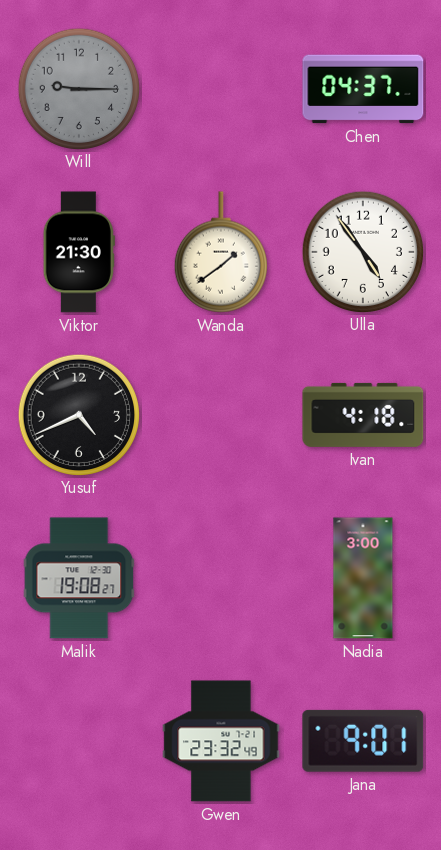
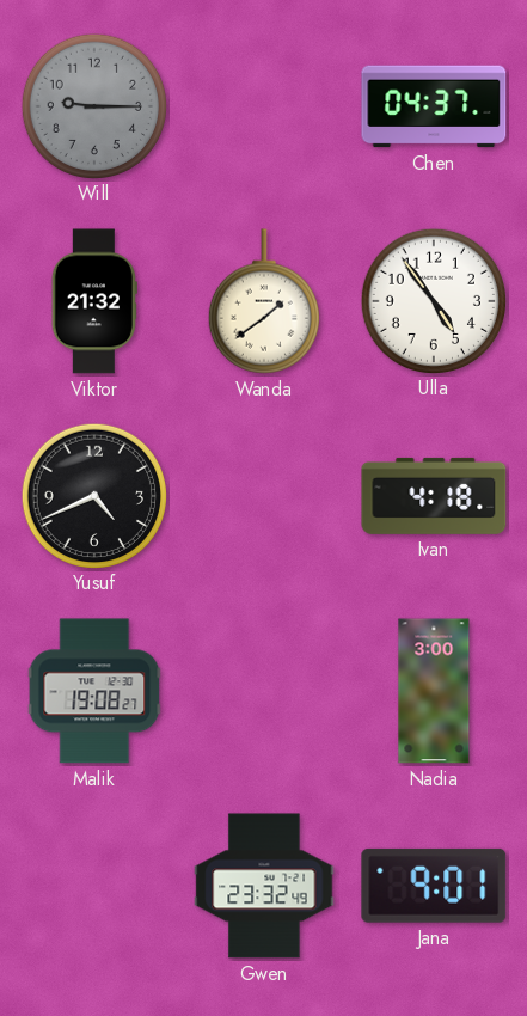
Viktor: 21:30 -> 21:32
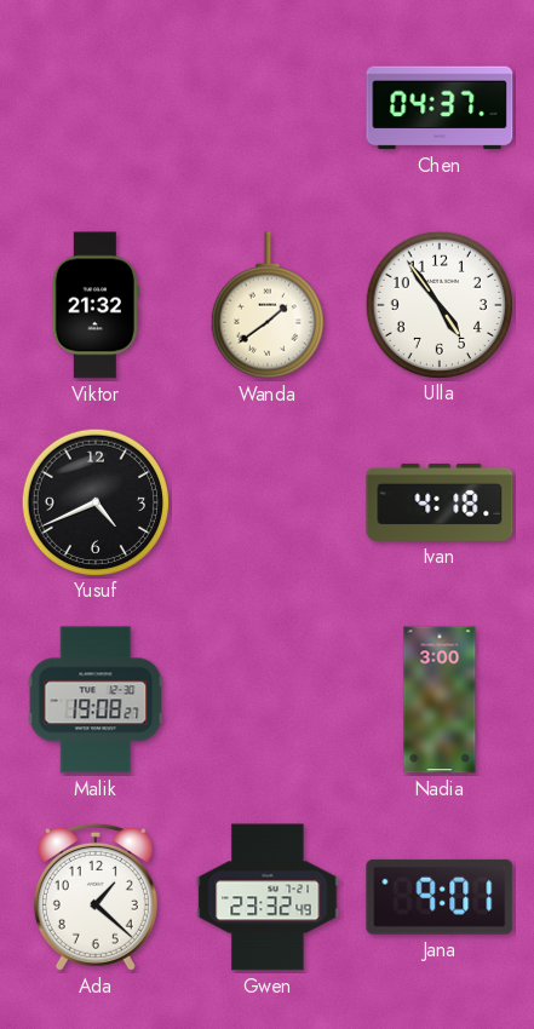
Will: 9:15 -> none
Ada: none -> 1:22
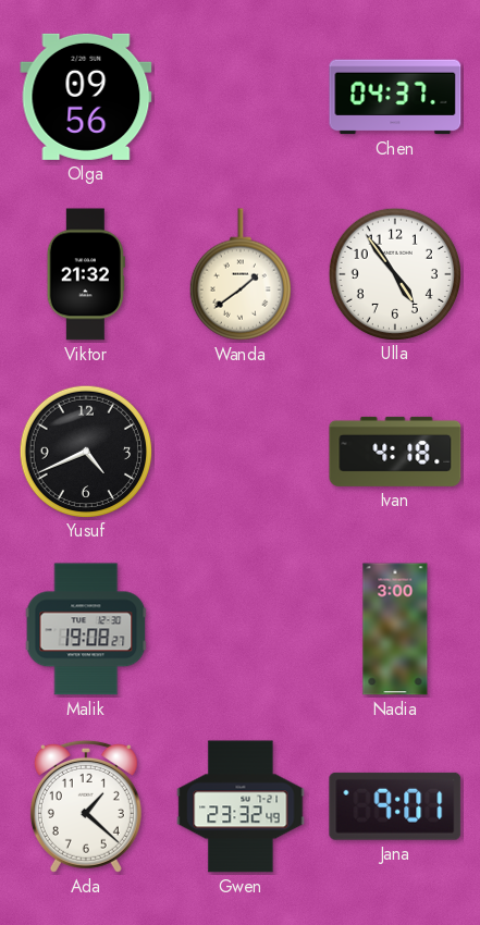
Olga: none -> 09:56
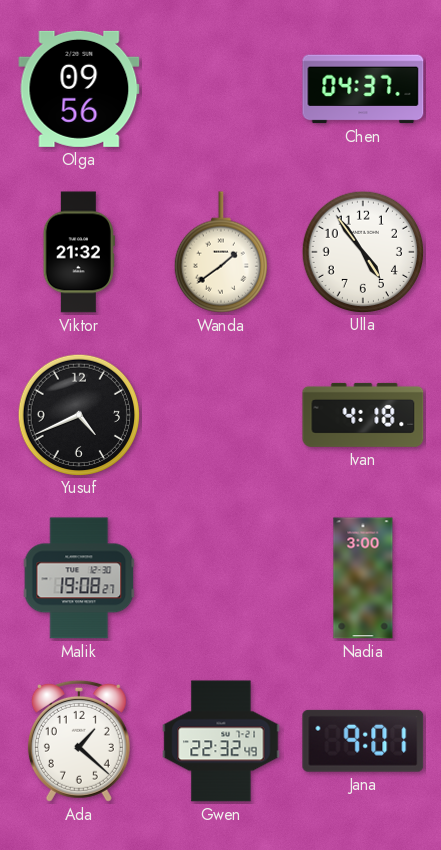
Gwen: 23:32 -> 22:32
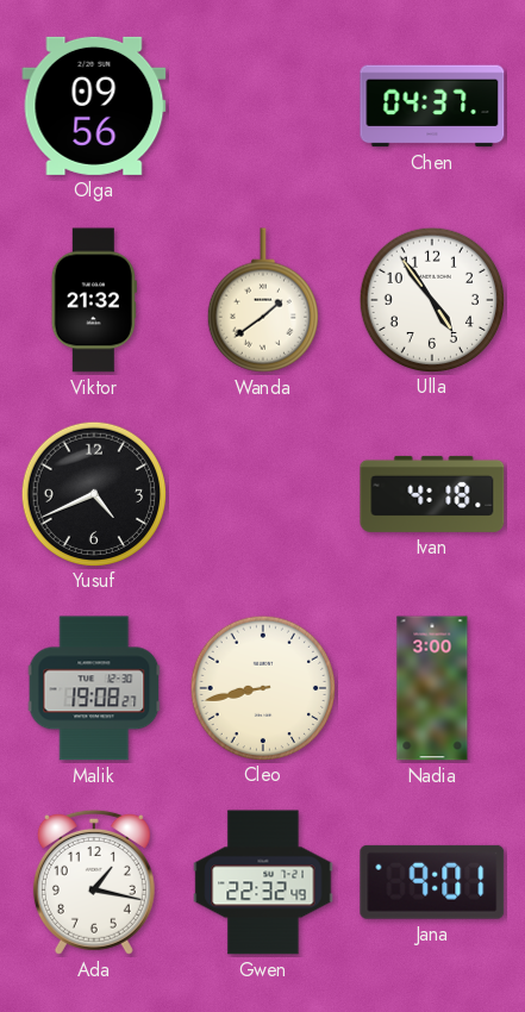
Cleo: none -> 8:43
Ada: 1:22 -> 1:17
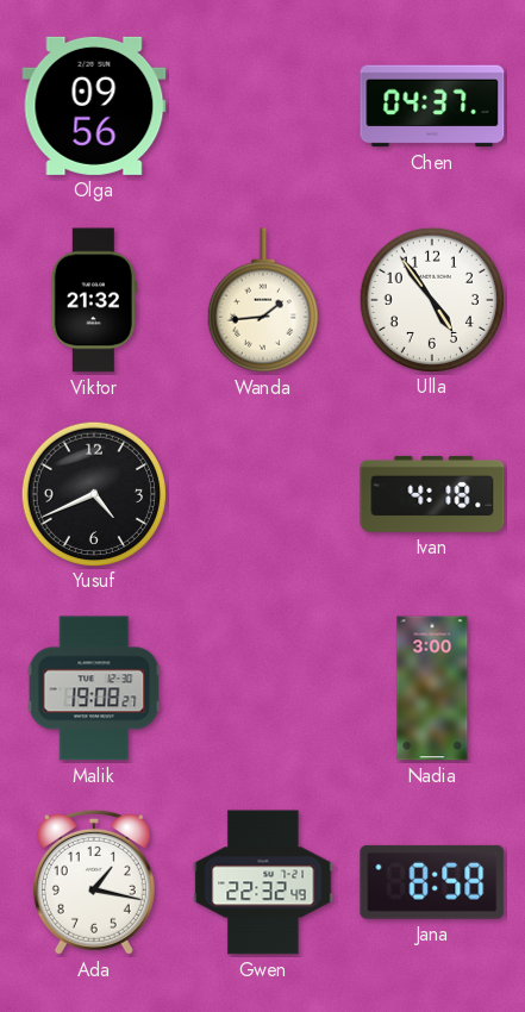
Wanda: 1:39 -> 1:44
Cleo: 8:43 -> none
Jana: 9:01 -> 8:58
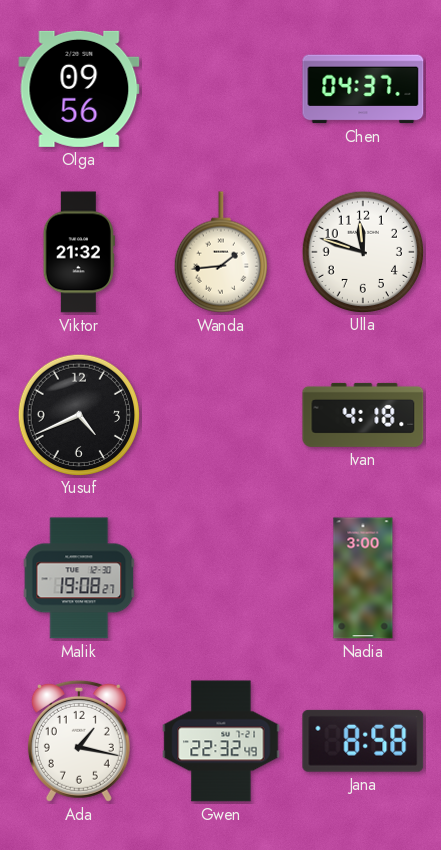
Ulla: 4:54 -> 11:48
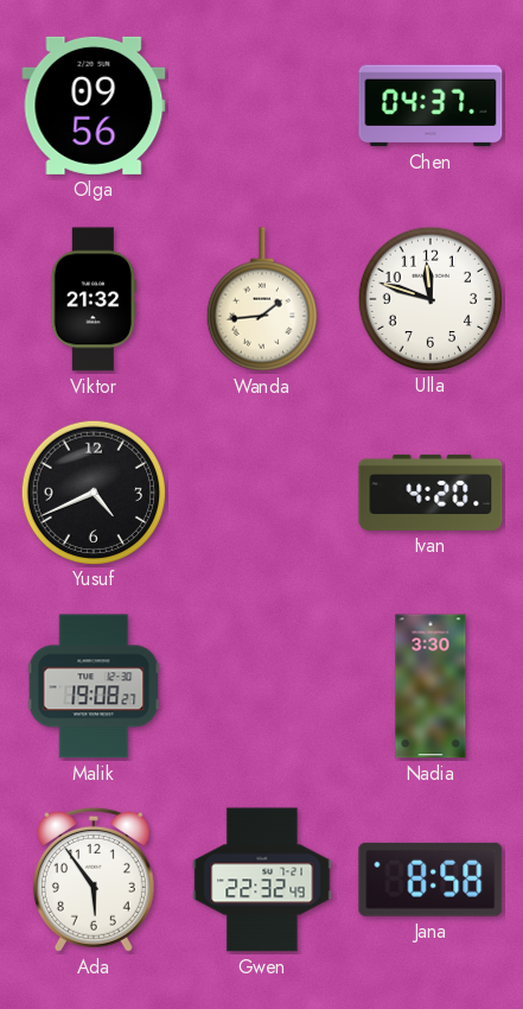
Ivan: 4:18 -> 4:20
Nadia: 3:00 -> 3:30
Ada: 1:17 -> 5:54
